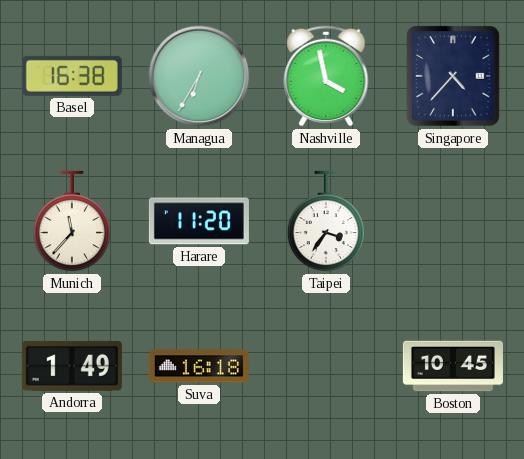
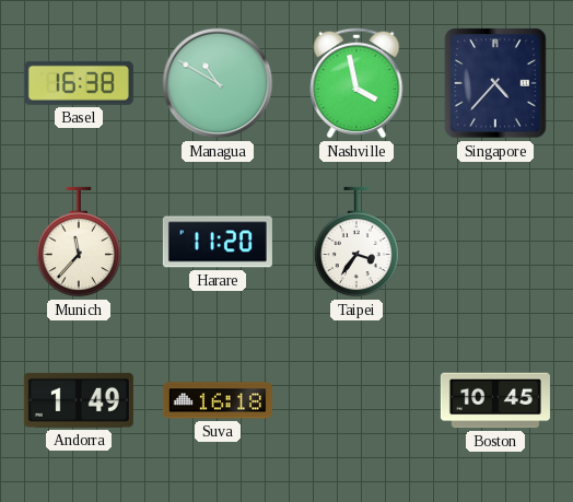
Managua: 6:35 -> 10:50
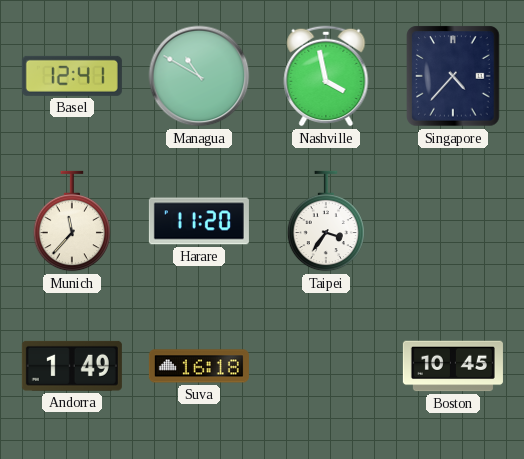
Basel: 16:38 -> 12:41
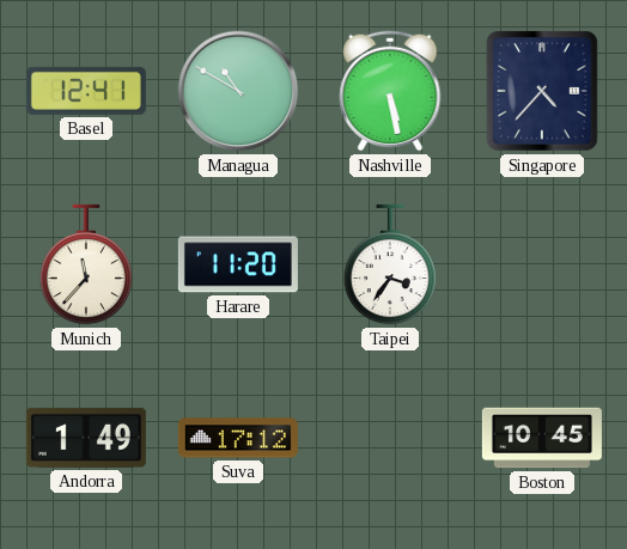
Nashville: 3:58 -> 5:28
Suva: 16:18 -> 17:12
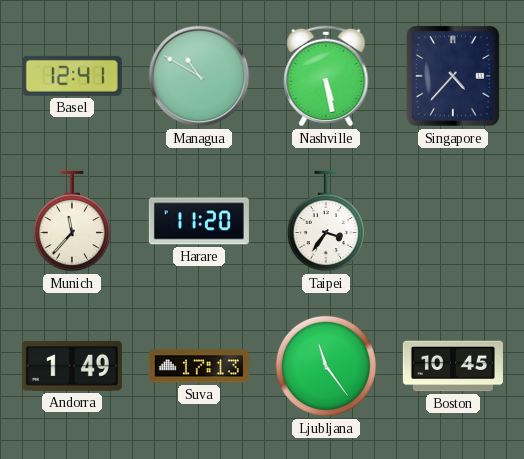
Suva: 17:12 -> 17:13
Ljubljana: none -> 11:24
